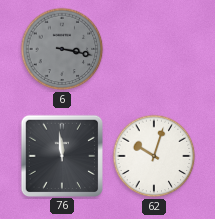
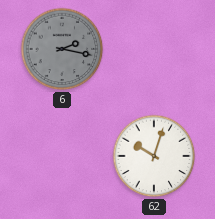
6: 3:17 -> 2:17
76: 11:59 -> none
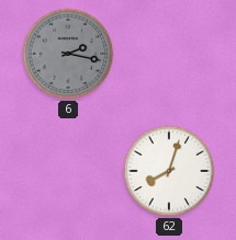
62: 10:03 -> 8:03
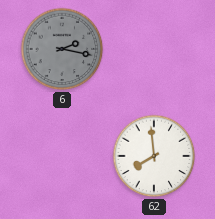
62: 8:03 -> 7:59
